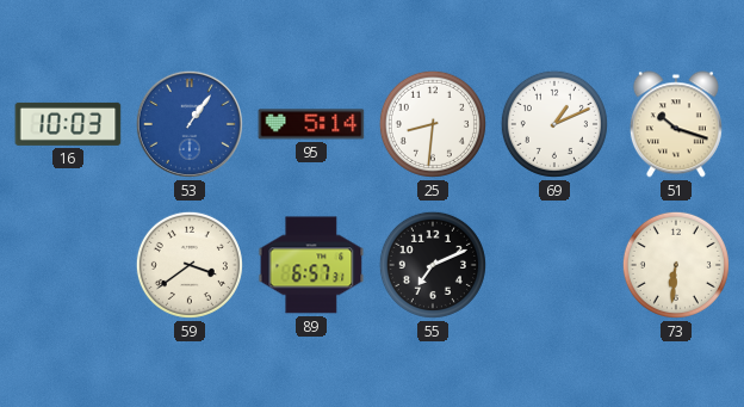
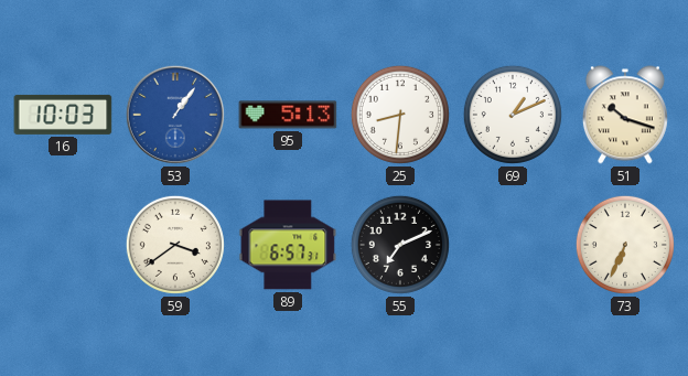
95: 5:14 -> 5:13
73: 6:31 -> 6:34
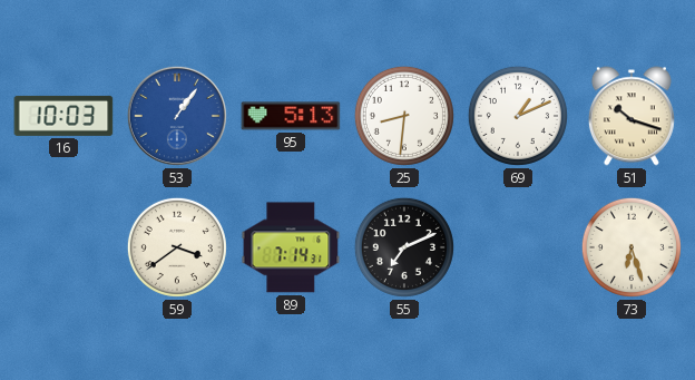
89: 6:57 -> 7:14
73: 6:34 -> 6:27
